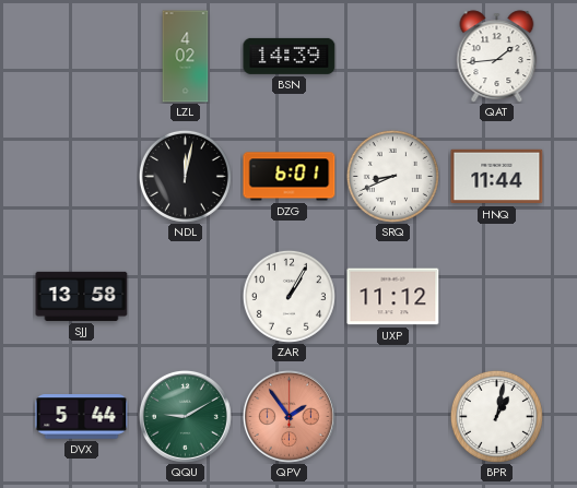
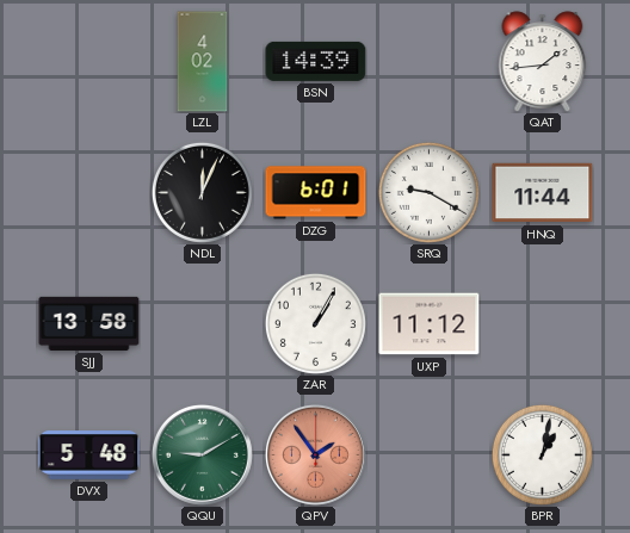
NDL: 12:02 -> 12:04
SRQ: 8:41 -> 9:20
DVX: 5:44 -> 5:48
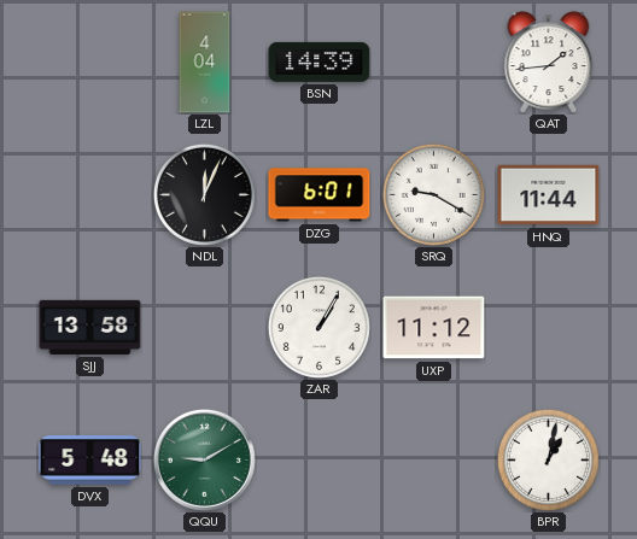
LZL: 4:02 -> 4:04
QPV: 1:54 -> none
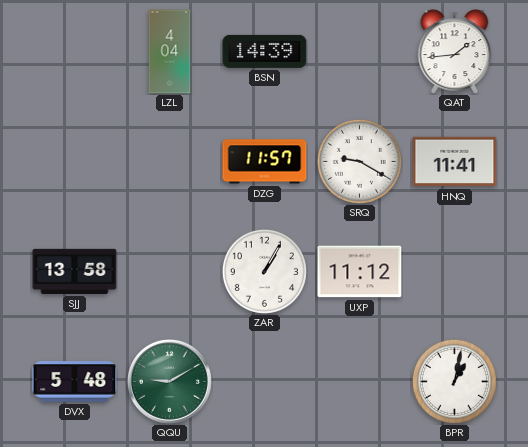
NDL: 12:04 -> none
DZG: 6:01 -> 11:57
HNQ: 11:44 -> 11:41
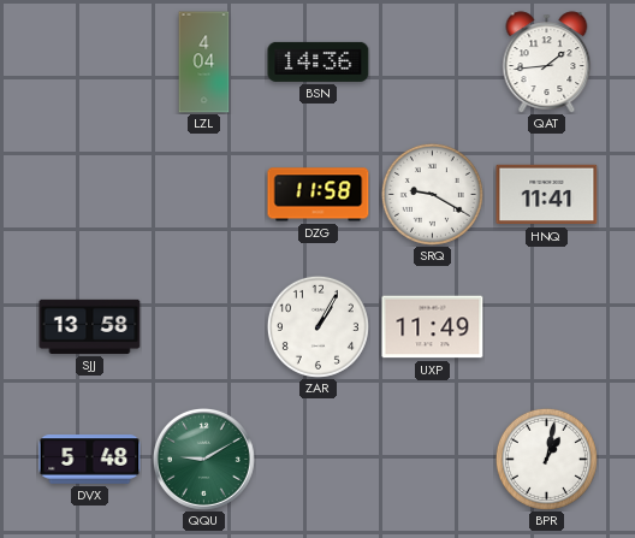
BSN: 14:39 -> 14:36
DZG: 11:57 -> 11:58
UXP: 11:12 -> 11:49
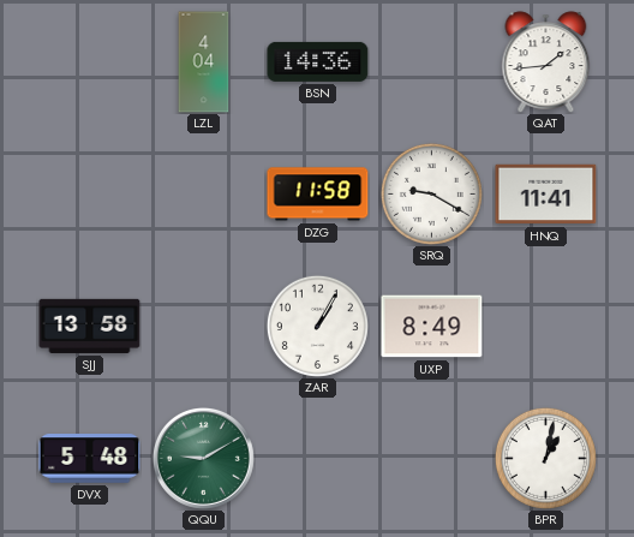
UXP: 11:49 -> 8:49
